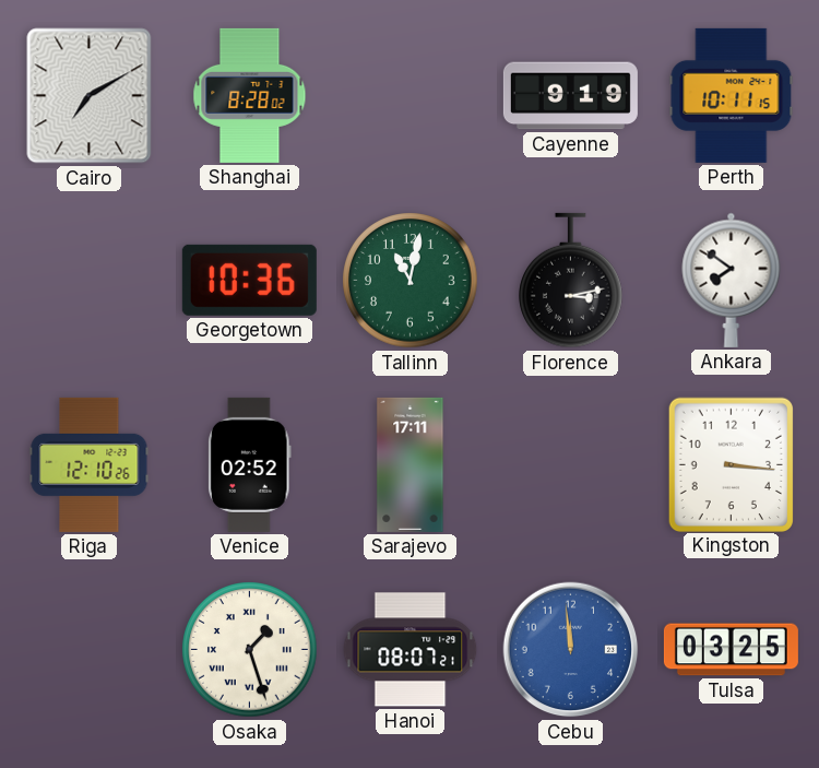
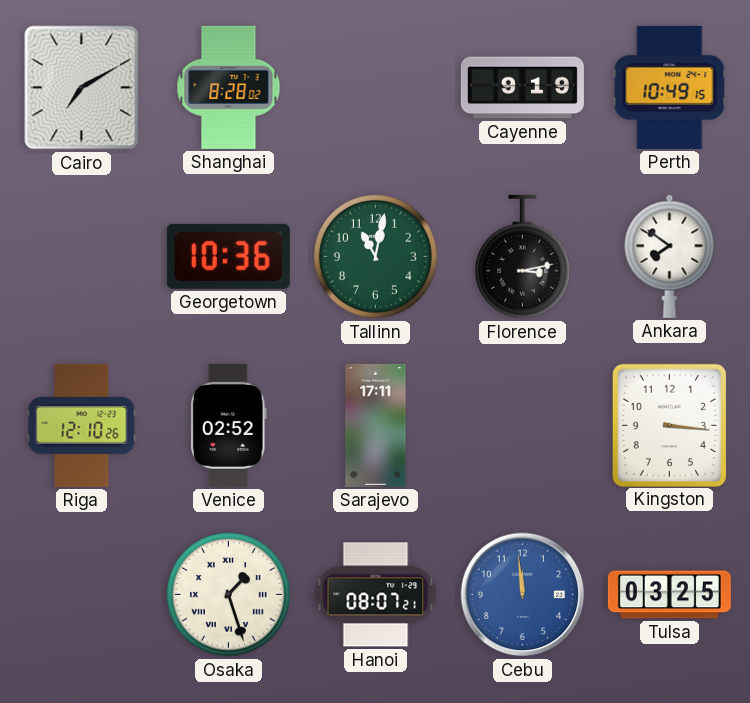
Perth: 10:11 -> 10:49
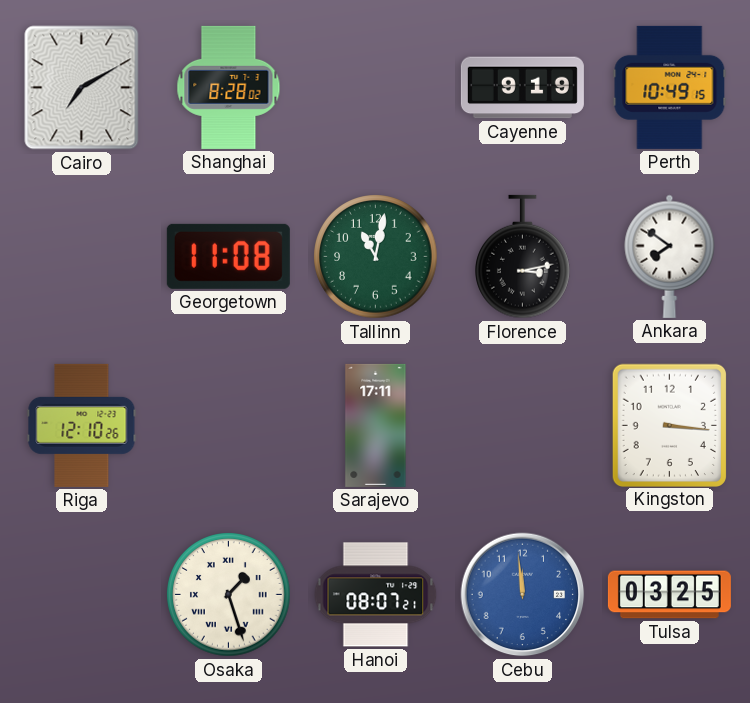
Georgetown: 10:36 -> 11:08
Venice: 02:52 -> none
